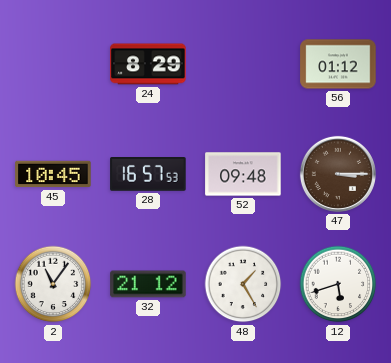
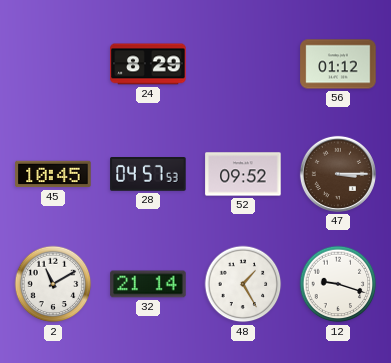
28: 16:57 -> 04:57
52: 09:48 -> 09:52
2: 11:06 -> 11:10
32: 21:12 -> 21:14
12: 5:42 -> 9:18
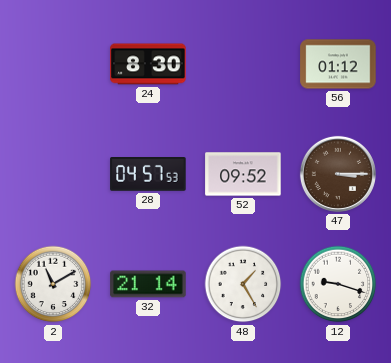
24: 8:29 -> 8:30
45: 10:45 -> none
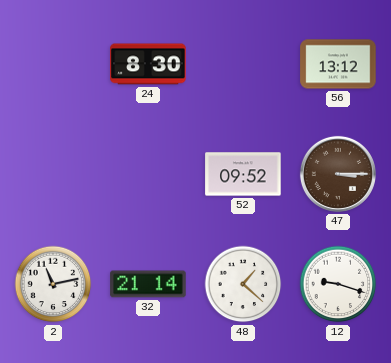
56: 01:12 -> 13:12
28: 04:57 -> none
2: 11:10 -> 11:13
48: 1:25 -> 1:22
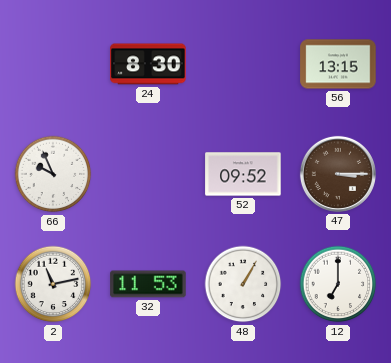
56: 13:12 -> 13:15
66: none -> 9:56
32: 21:14 -> 11:53
48: 1:22 -> 1:05
12: 9:18 -> 7:00
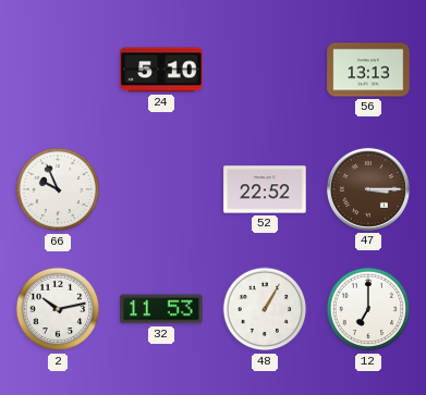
24: 8:30 -> 5:10
56: 13:15 -> 13:13
52: 09:52 -> 22:52
2: 11:13 -> 10:13
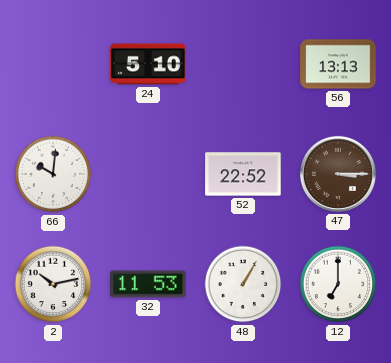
66: 9:56 -> 10:01
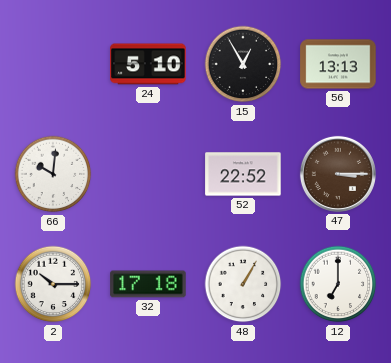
15: none -> 12:55
2: 10:13 -> 10:15
32: 11:53 -> 17:18
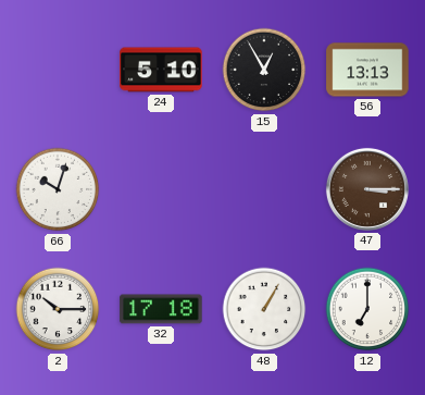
66: 10:01 -> 10:03
52: 22:52 -> none
